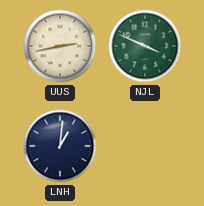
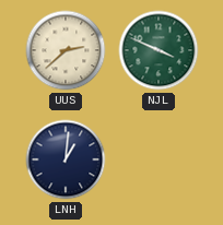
UUS: 2:43 -> 2:38
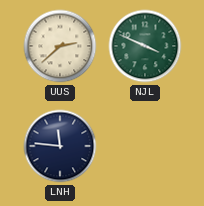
LNH: 1:01 -> 11:46
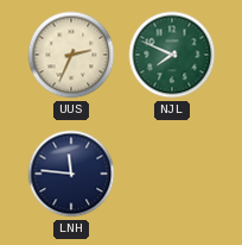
UUS: 2:38 -> 2:34
NJL: 3:49 -> 7:49
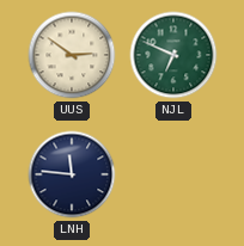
UUS: 2:34 -> 2:51
NJL: 7:49 -> 6:49
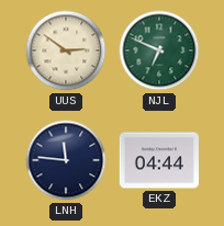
EKZ: none -> 04:44
